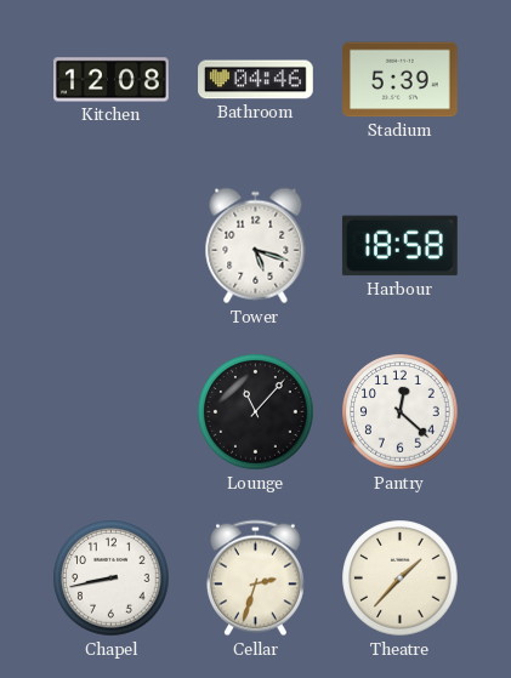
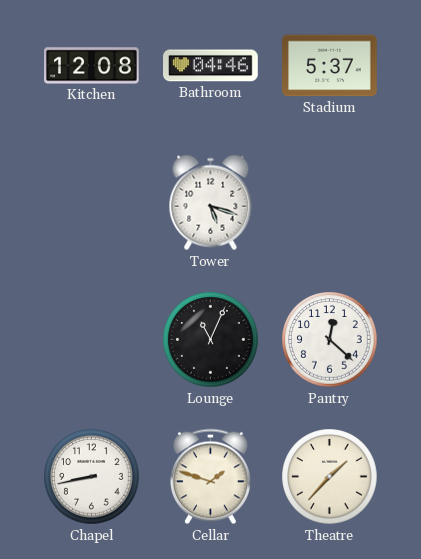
Stadium: 5:39 -> 5:37
Harbour: 18:58 -> none
Lounge: 11:07 -> 11:04
Cellar: 2:33 -> 1:48
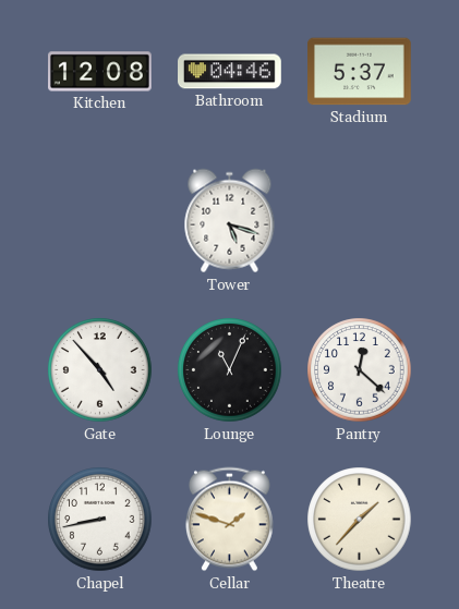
Gate: none -> 4:53
